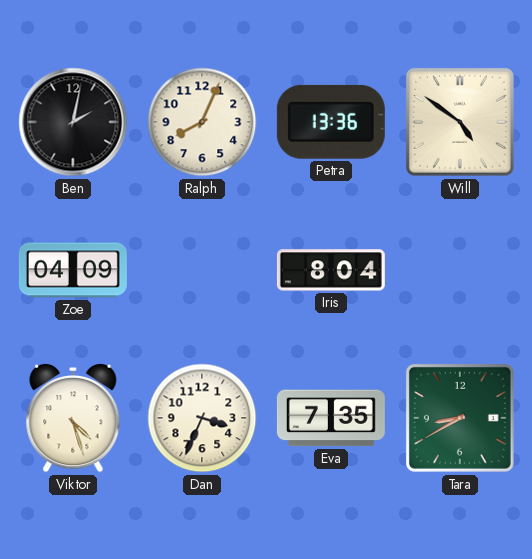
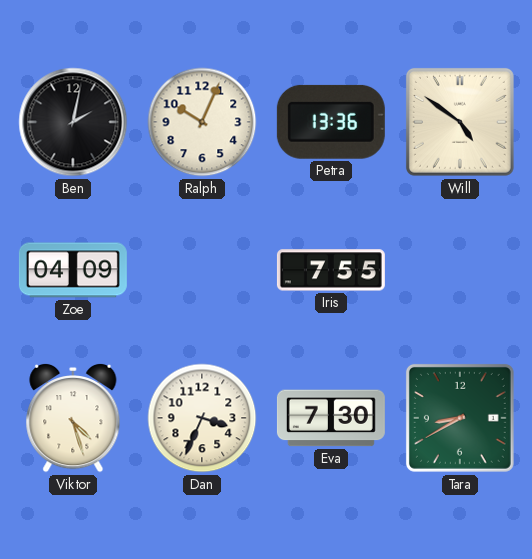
Ralph: 8:04 -> 10:04
Iris: 8:04 -> 7:55
Eva: 7:35 -> 7:30
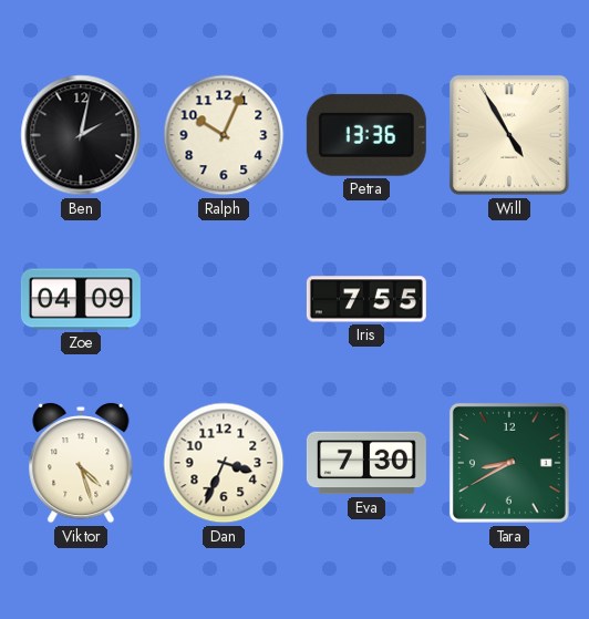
Will: 4:51 -> 4:55
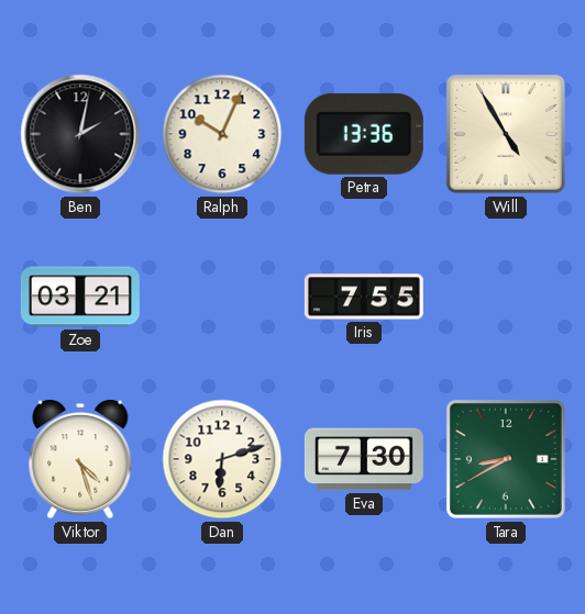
Zoe: 04:09 -> 03:21
Dan: 3:34 -> 6:12
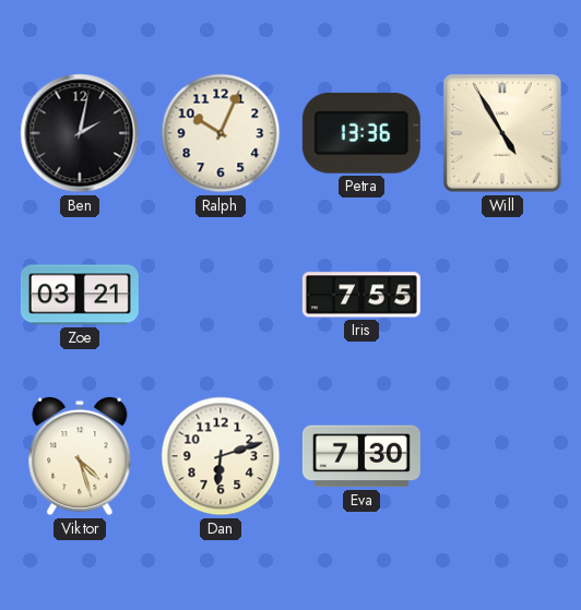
Tara: 8:40 -> none
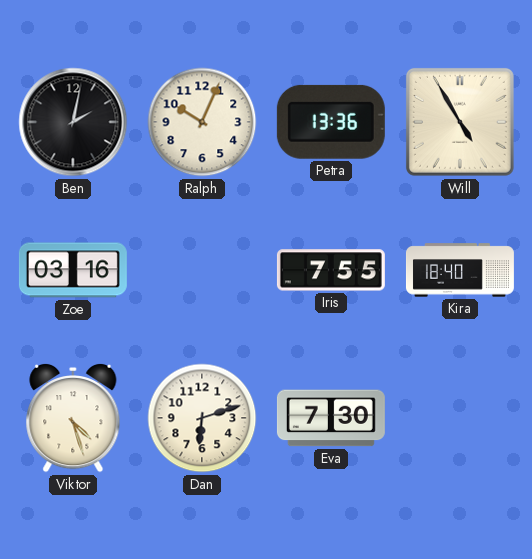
Zoe: 03:21 -> 03:16
Kira: none -> 18:40
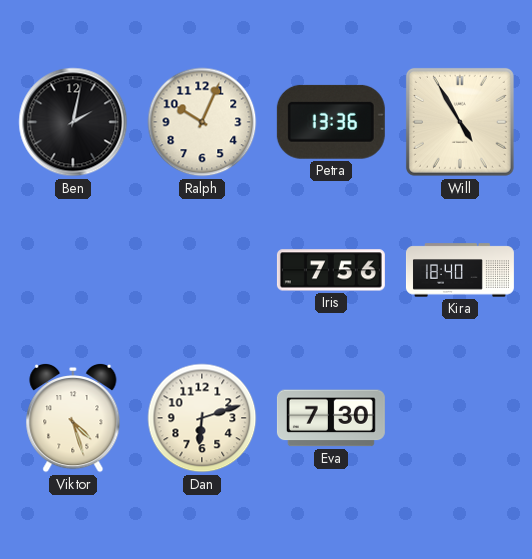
Zoe: 03:16 -> none
Iris: 7:55 -> 7:56
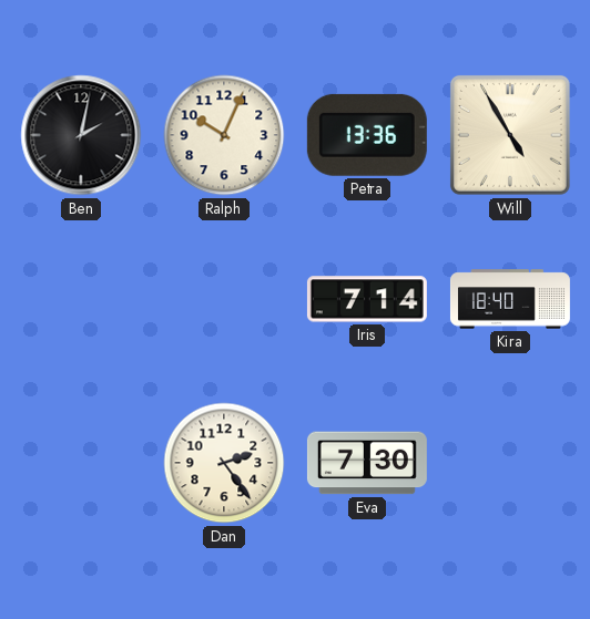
Iris: 7:56 -> 7:14
Viktor: 4:27 -> none
Dan: 6:12 -> 2:24
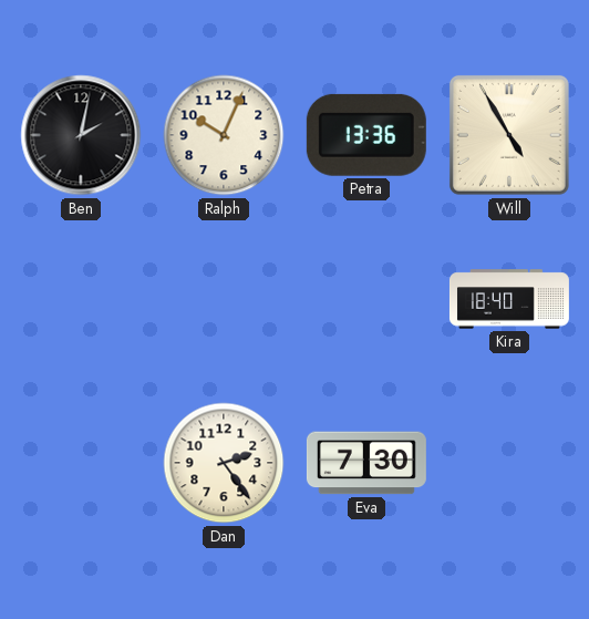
Iris: 7:14 -> none
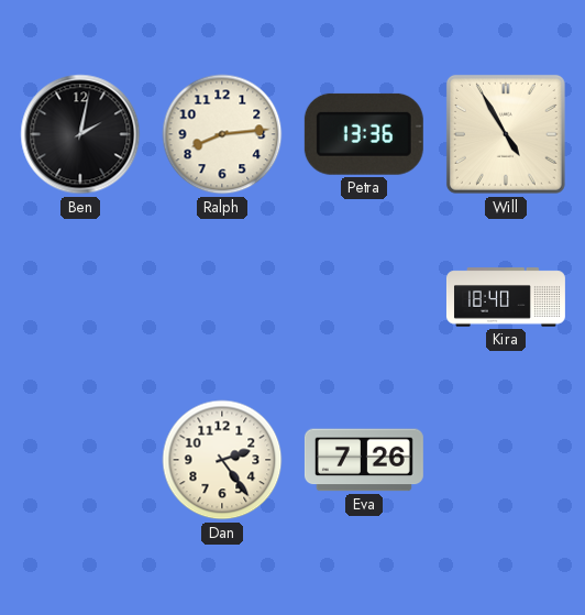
Ralph: 10:04 -> 8:14
Eva: 7:30 -> 7:26
